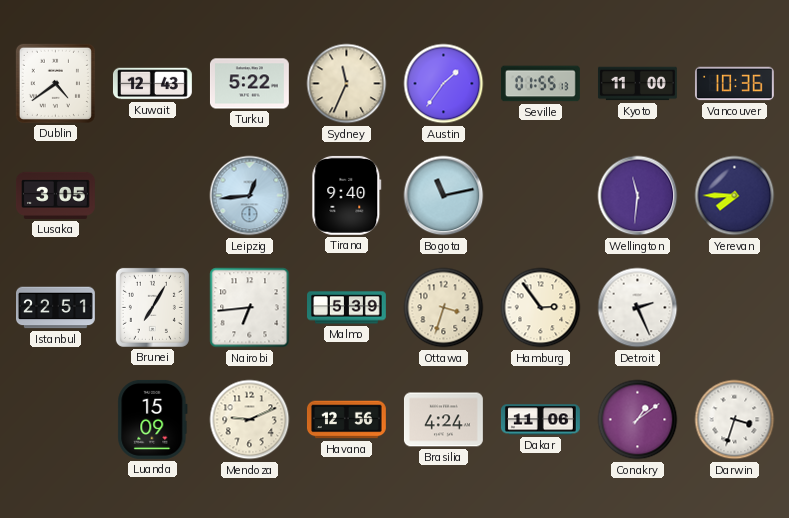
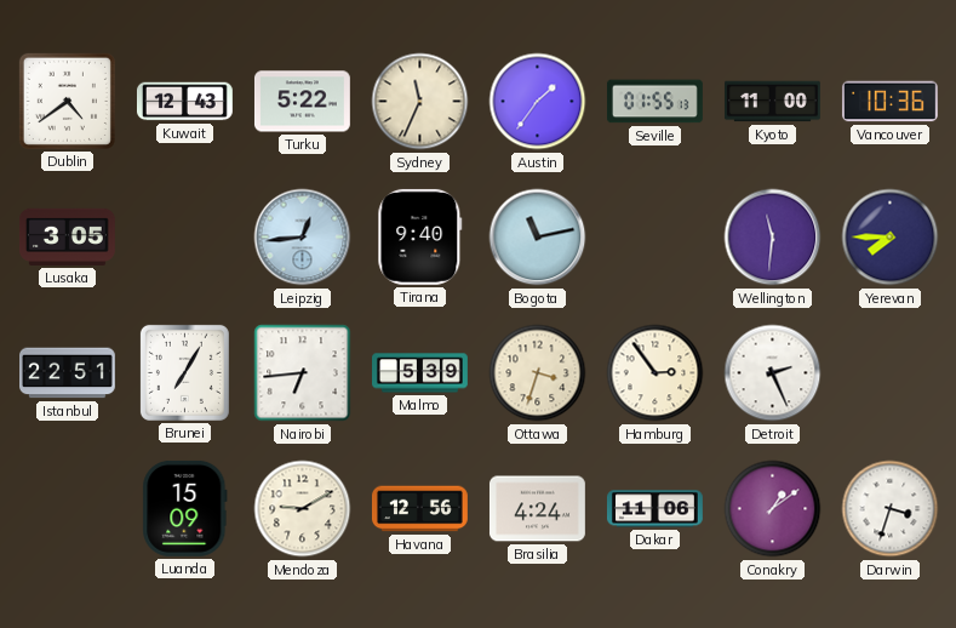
Mendoza: 9:11 -> 9:10
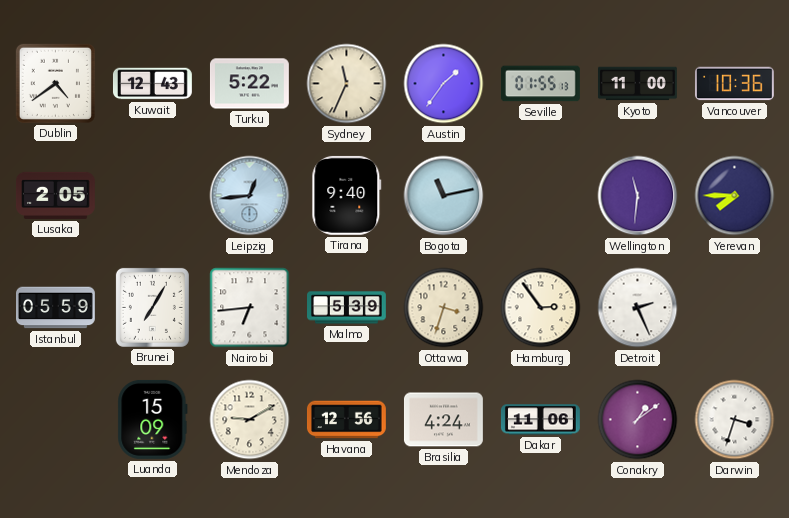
Lusaka: 3:05 -> 2:05
Istanbul: 22:51 -> 05:59
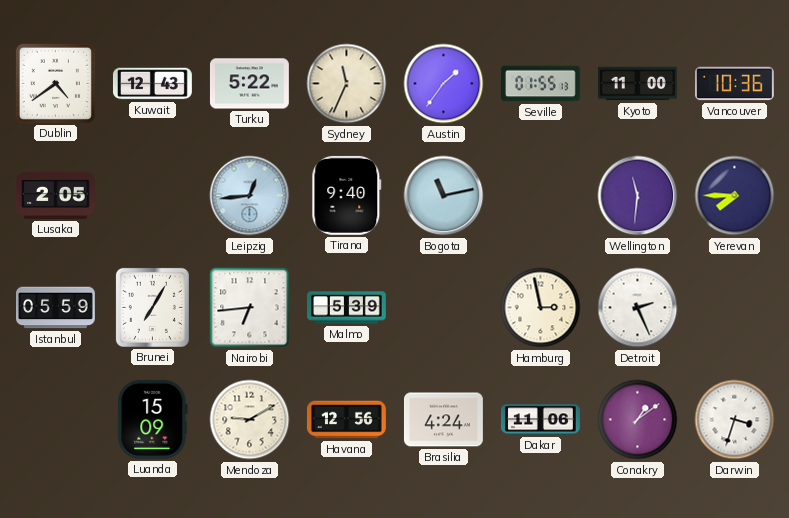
Ottawa: 3:33 -> none
Hamburg: 2:54 -> 2:58
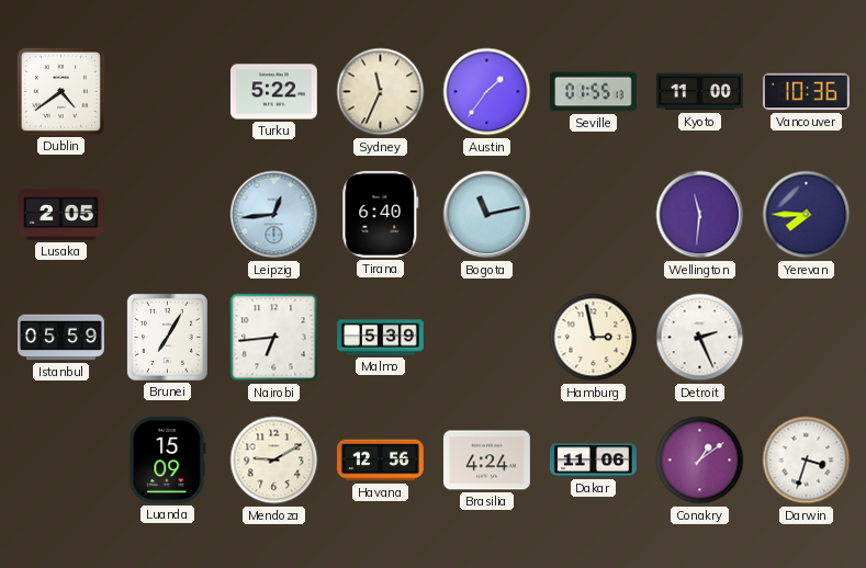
Kuwait: 12:43 -> none
Tirana: 9:40 -> 6:40
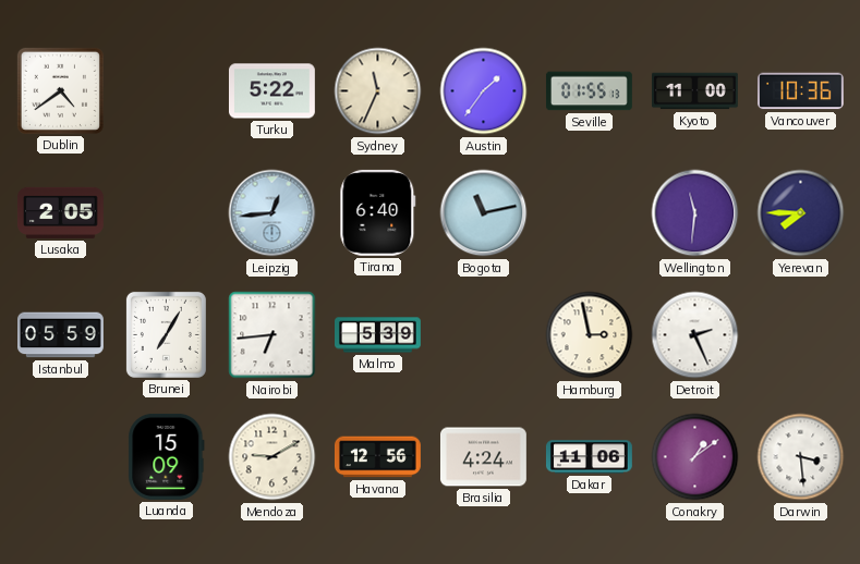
Darwin: 3:33 -> 3:29
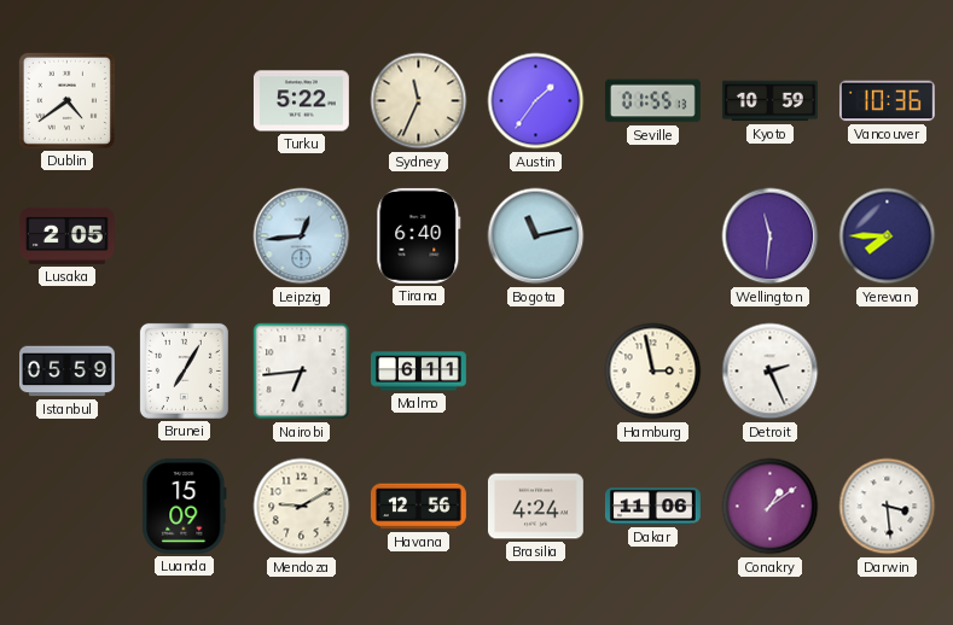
Kyoto: 11:00 -> 10:59
Malmo: 5:39 -> 6:11
